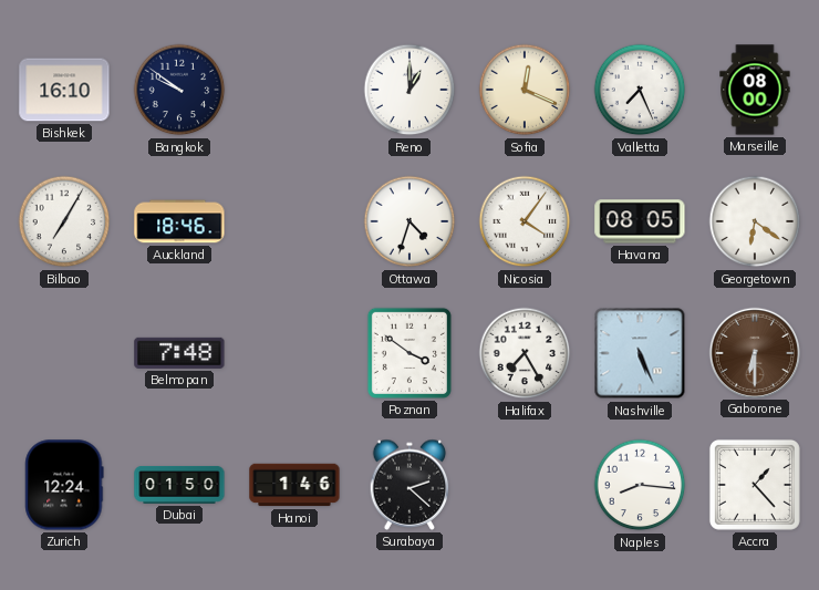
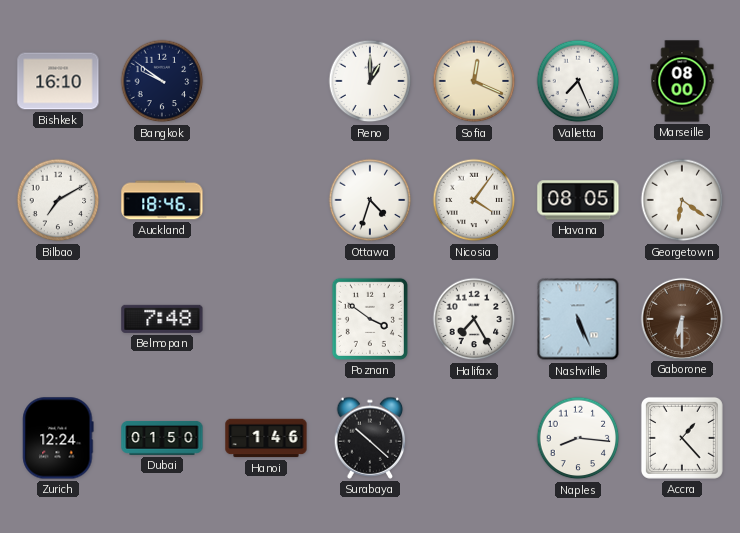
Bilbao: 7:05 -> 7:10
Surabaya: 2:22 -> 10:22
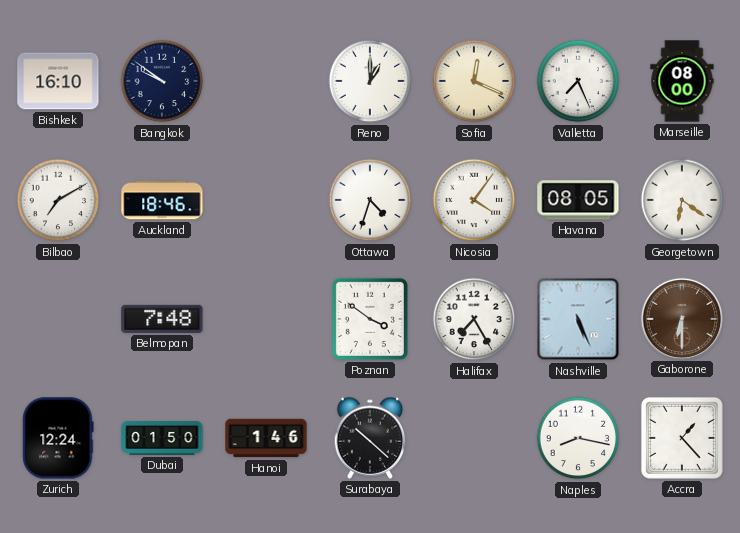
Naples: 8:16 -> 8:17
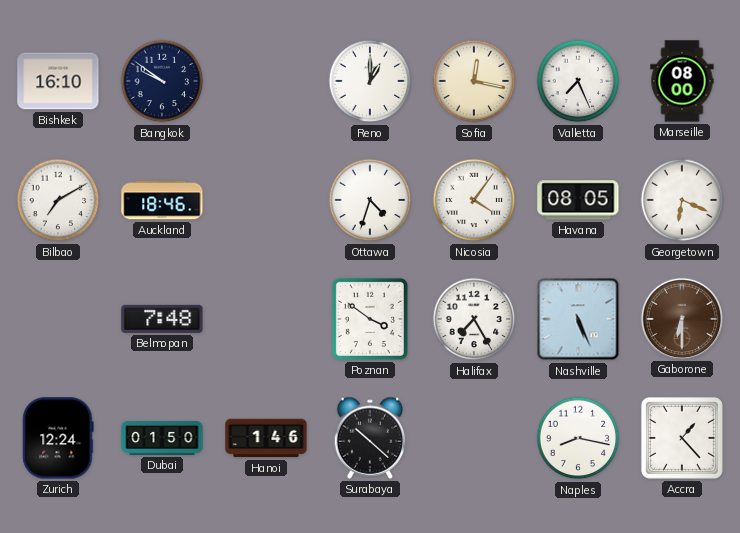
Sofia: 12:19 -> 12:17
Georgetown: 6:21 -> 6:19
